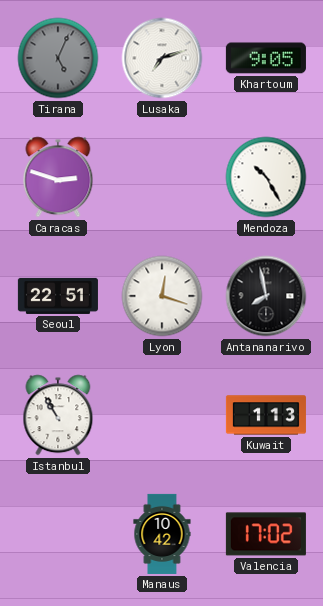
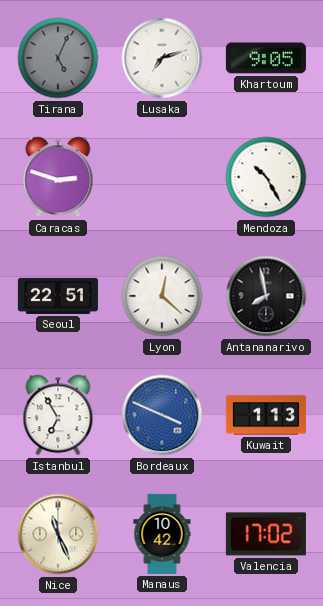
Lyon: 12:18 -> 12:22
Istanbul: 10:55 -> 6:55
Bordeaux: none -> 3:49
Nice: none -> 11:26
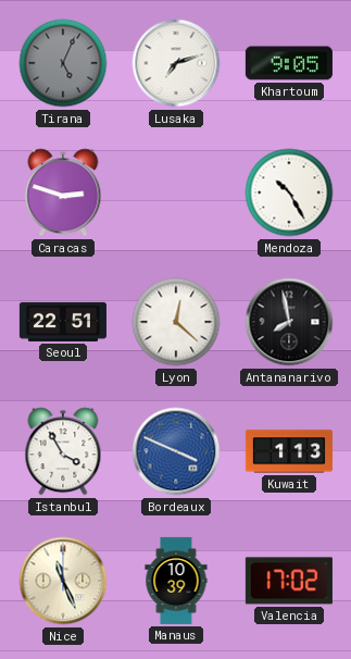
Istanbul: 6:55 -> 3:55
Manaus: 10:42 -> 10:39
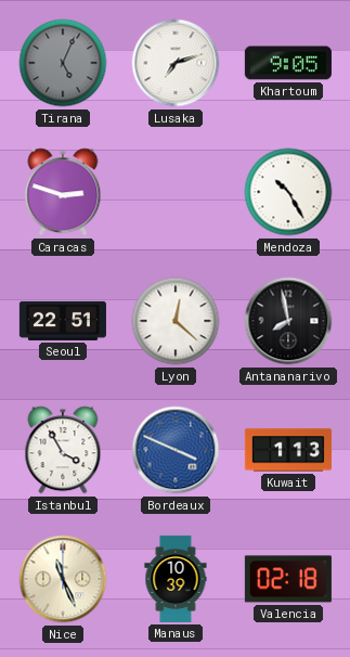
Valencia: 17:02 -> 02:18
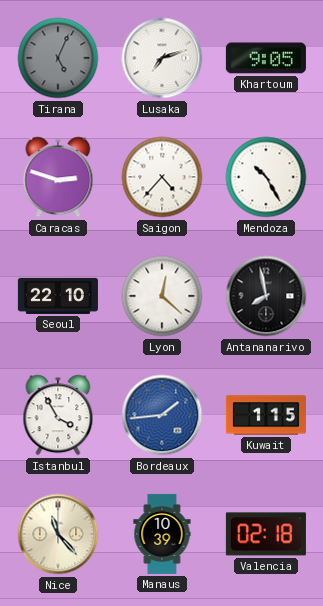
Saigon: none -> 4:37
Seoul: 22:51 -> 22:10
Bordeaux: 3:49 -> 1:44
Kuwait: 1:13 -> 1:15
Nice: 11:26 -> 11:23
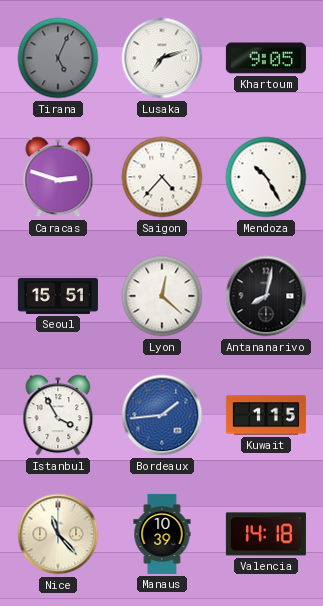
Seoul: 22:10 -> 15:51
Antananarivo: 7:58 -> 8:02
Valencia: 02:18 -> 14:18
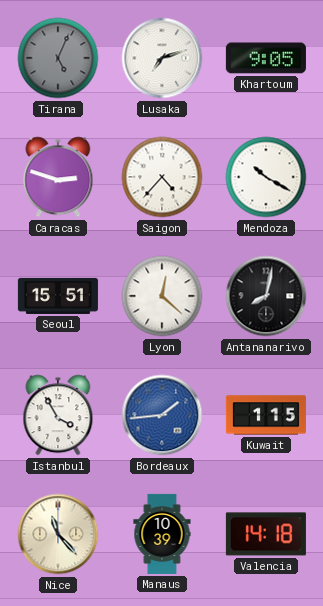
Mendoza: 10:25 -> 10:20
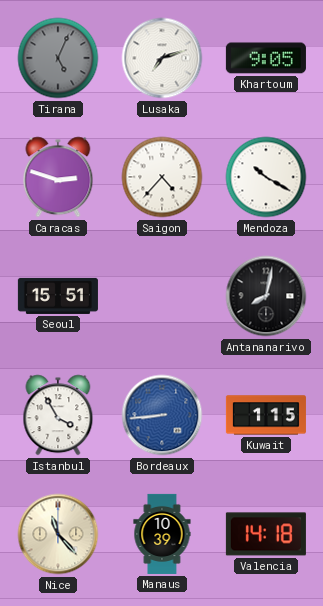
Lyon: 12:22 -> none
Bordeaux: 1:44 -> 8:44
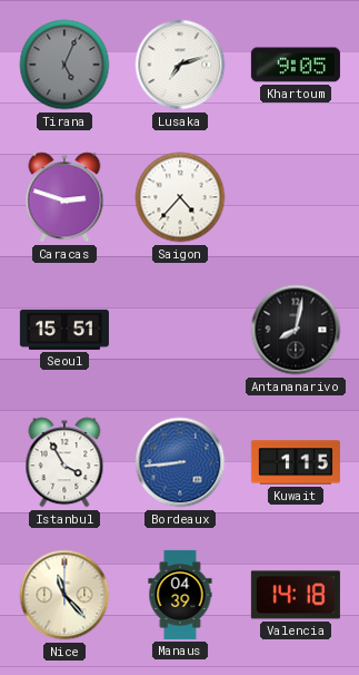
Mendoza: 10:20 -> none
Manaus: 10:39 -> 04:39
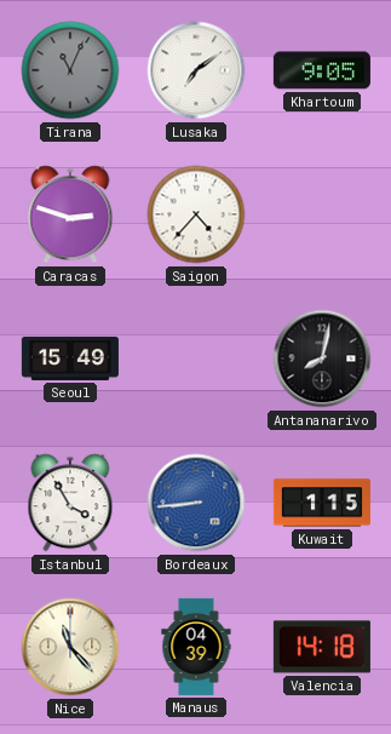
Tirana: 5:04 -> 11:04
Lusaka: 7:12 -> 7:09
Seoul: 15:51 -> 15:49
